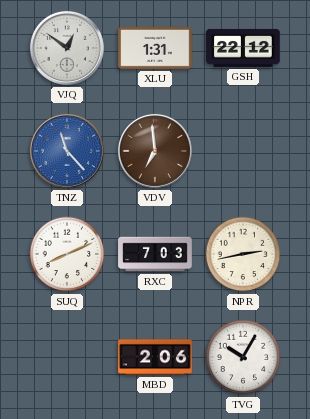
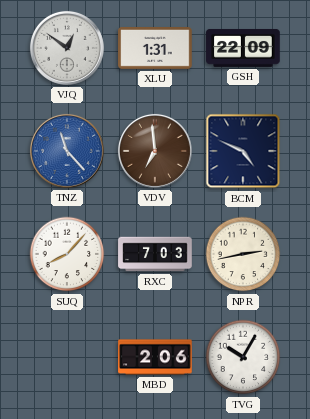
GSH: 22:12 -> 22:09
BCM: none -> 4:49
SUQ: 8:11 -> 8:07
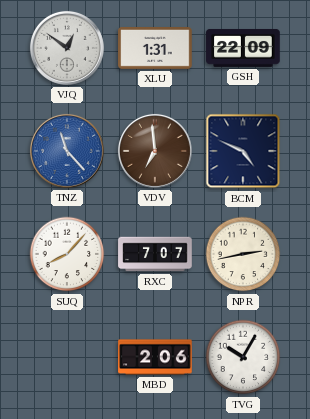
RXC: 7:03 -> 7:07
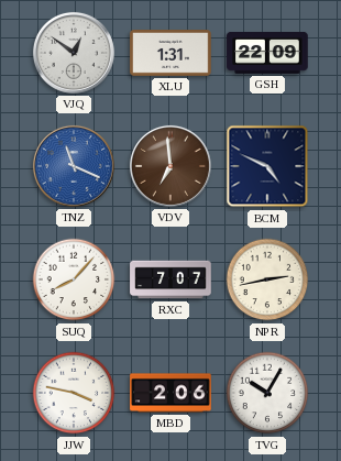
TNZ: 11:23 -> 11:19
JJW: none -> 3:47
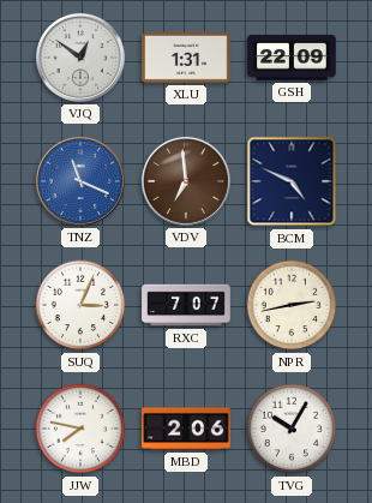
SUQ: 8:07 -> 3:04
JJW: 3:47 -> 7:47
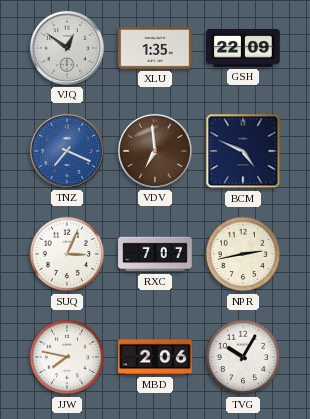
XLU: 1:31 -> 1:35
TNZ: 11:19 -> 7:19
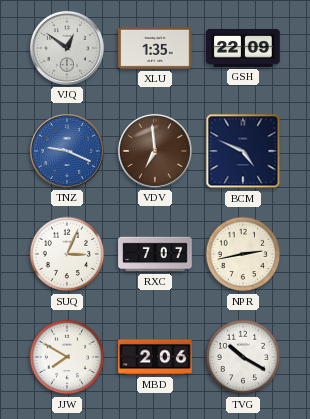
TNZ: 7:19 -> 9:19
JJW: 7:47 -> 7:50
TVG: 10:05 -> 10:20
